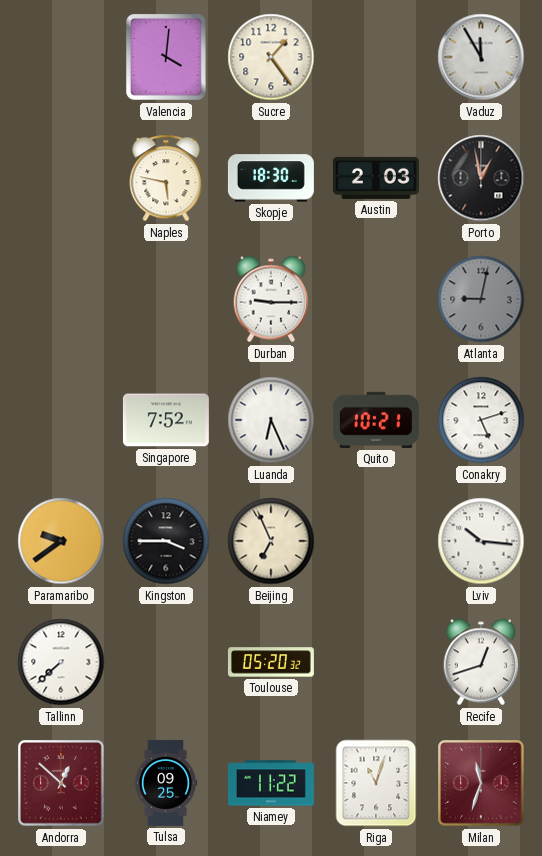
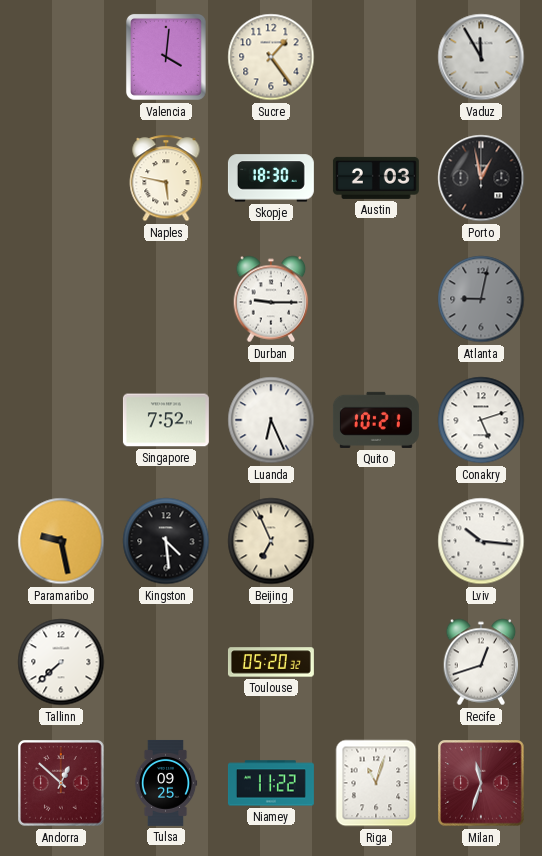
Paramaribo: 9:39 -> 9:28
Kingston: 3:45 -> 4:29
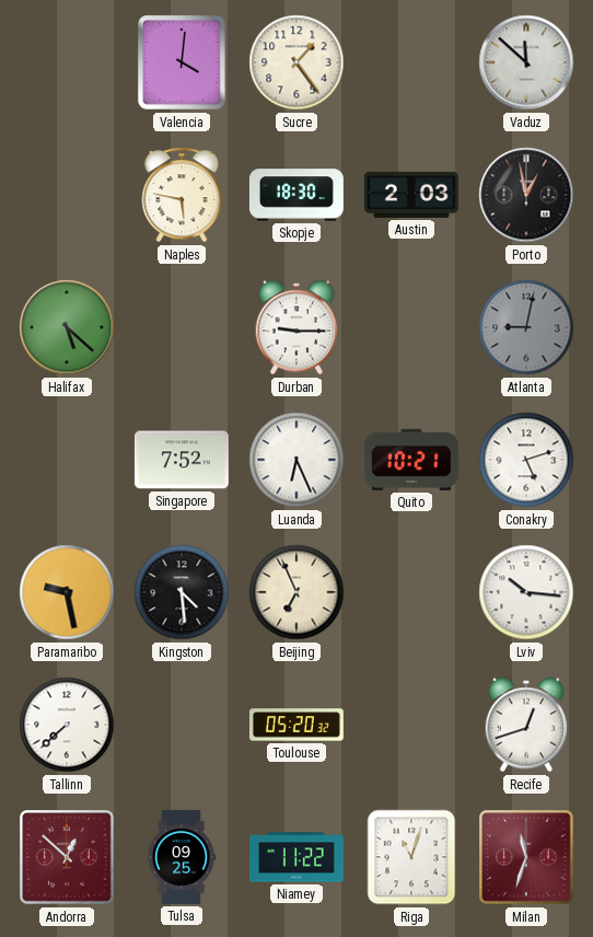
Vaduz: 11:55 -> 11:52
Halifax: none -> 5:22
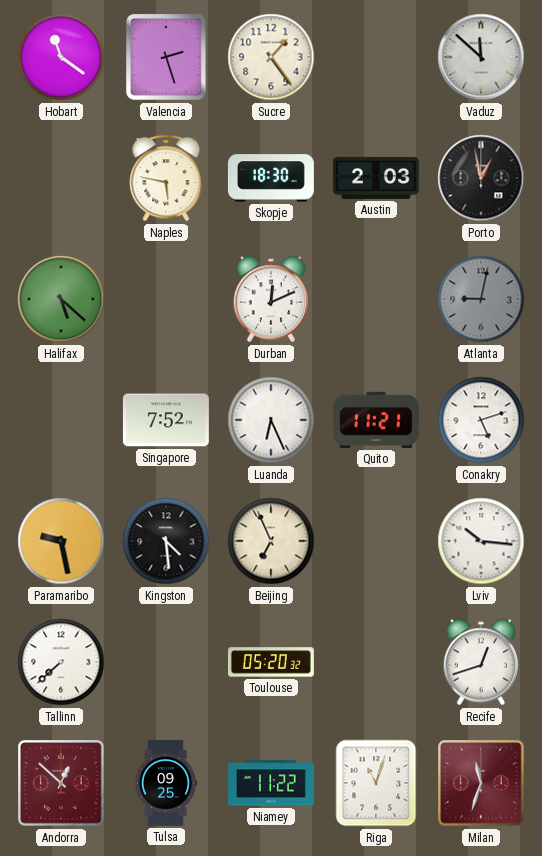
Hobart: none -> 11:21
Valencia: 4:01 -> 2:27
Durban: 9:15 -> 12:11
Quito: 10:21 -> 11:21
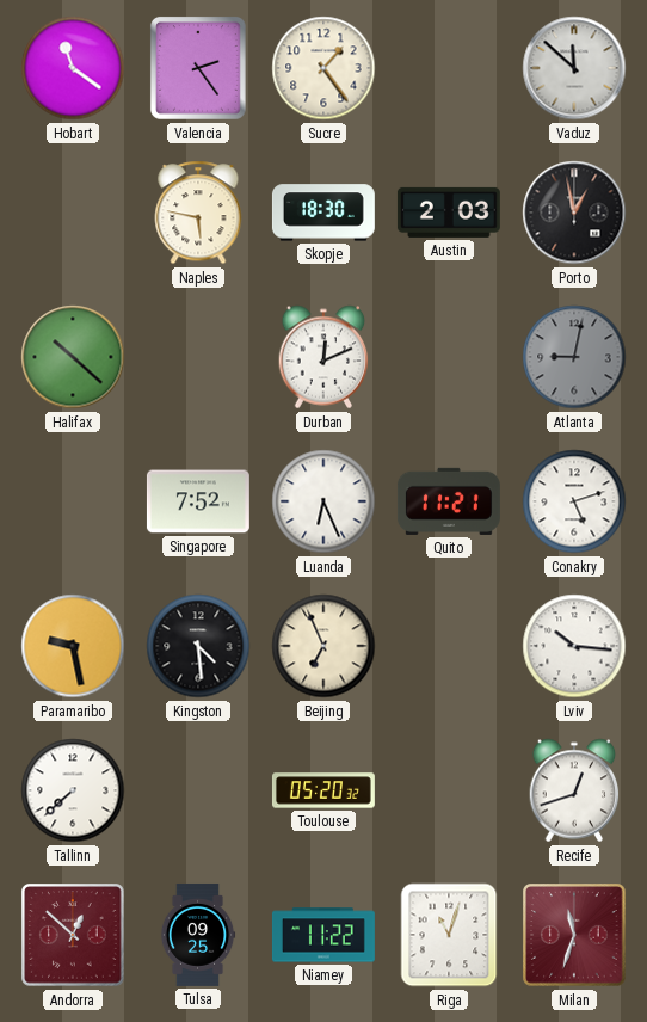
Valencia: 2:27 -> 2:24
Halifax: 5:22 -> 10:22
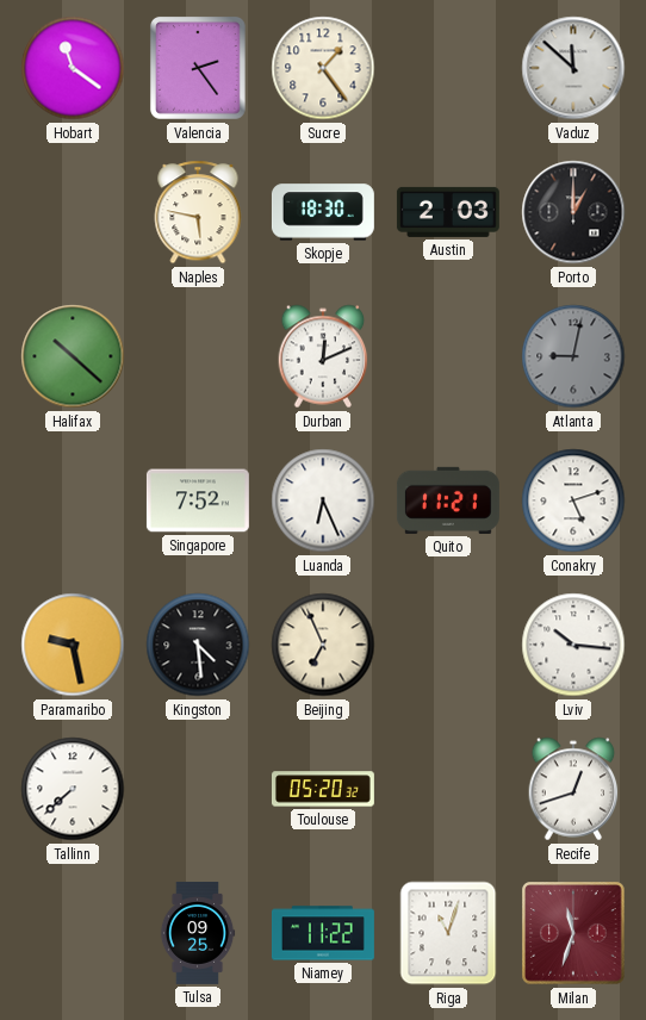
Porto: 12:58 -> 1:00
Andorra: 12:52 -> none
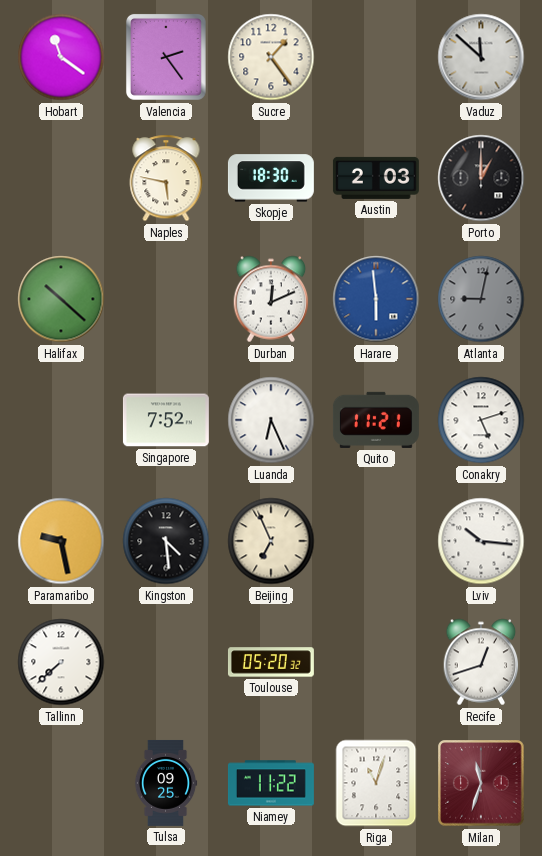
Harare: none -> 5:59
